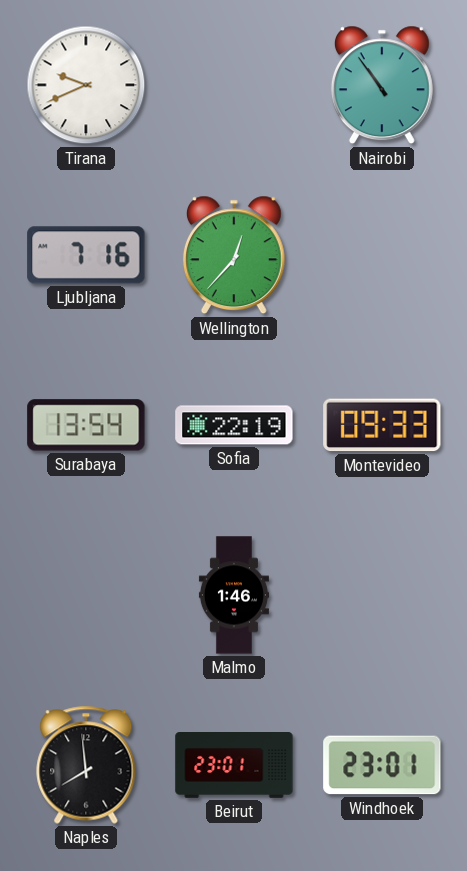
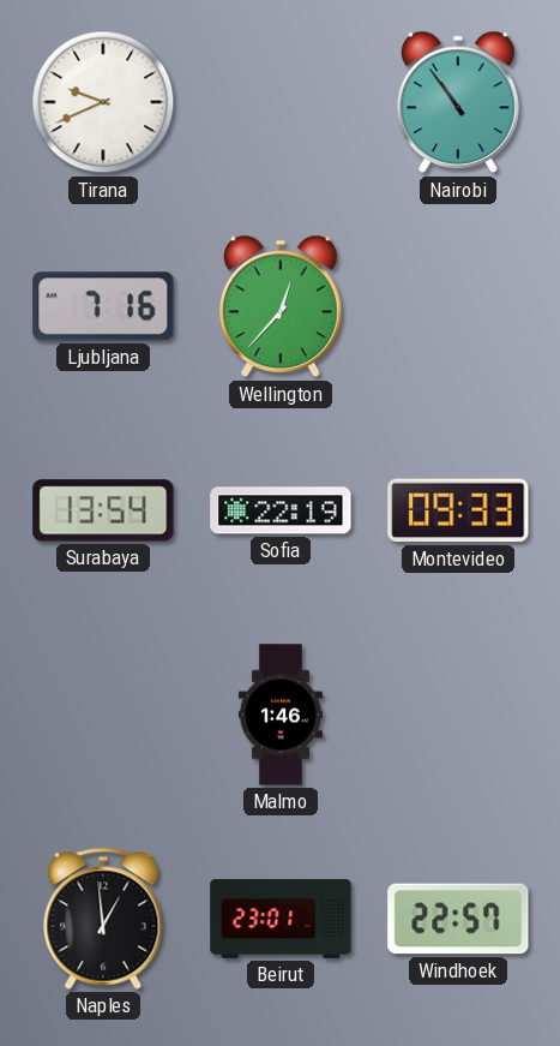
Naples: 7:59 -> 12:59
Windhoek: 23:01 -> 22:57
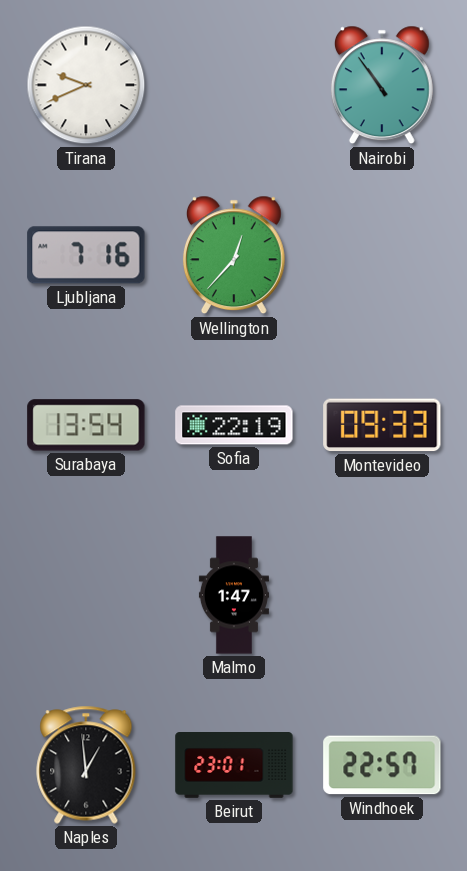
Malmo: 1:46 -> 1:47
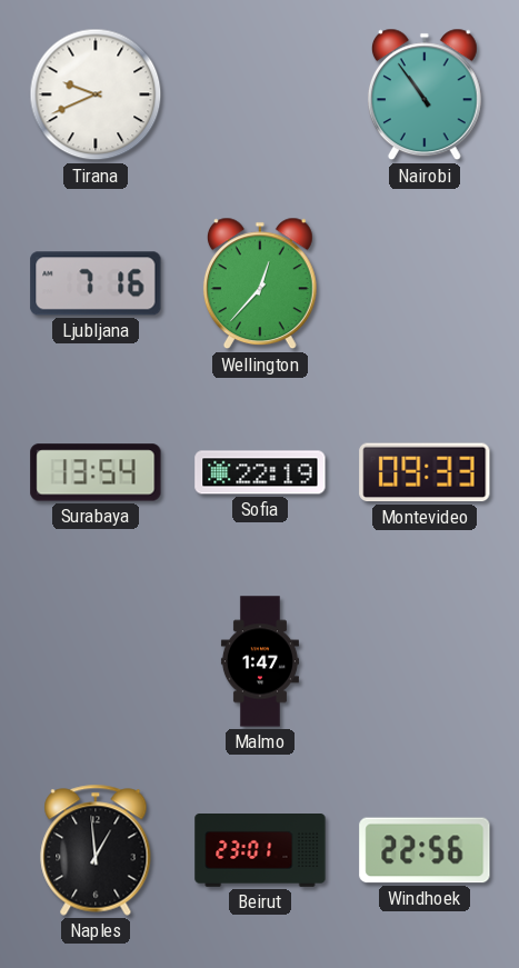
Windhoek: 22:57 -> 22:56
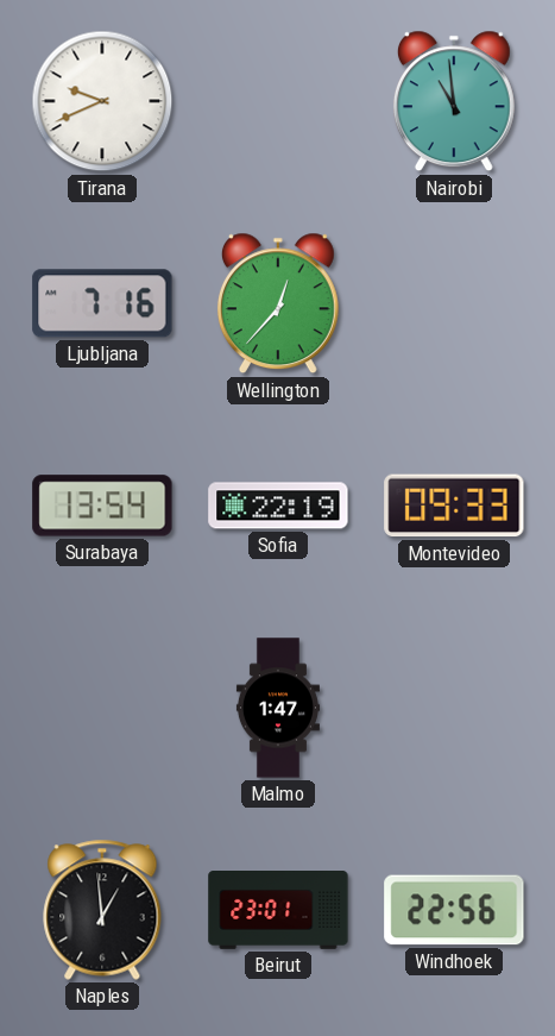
Nairobi: 10:54 -> 10:59
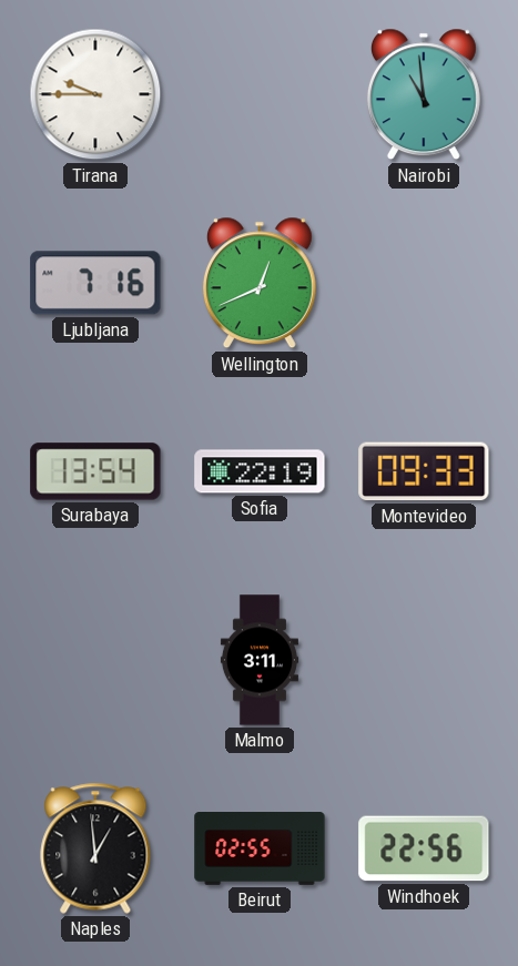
Tirana: 9:41 -> 9:45
Wellington: 12:37 -> 12:41
Malmo: 1:47 -> 3:11
Beirut: 23:01 -> 02:55
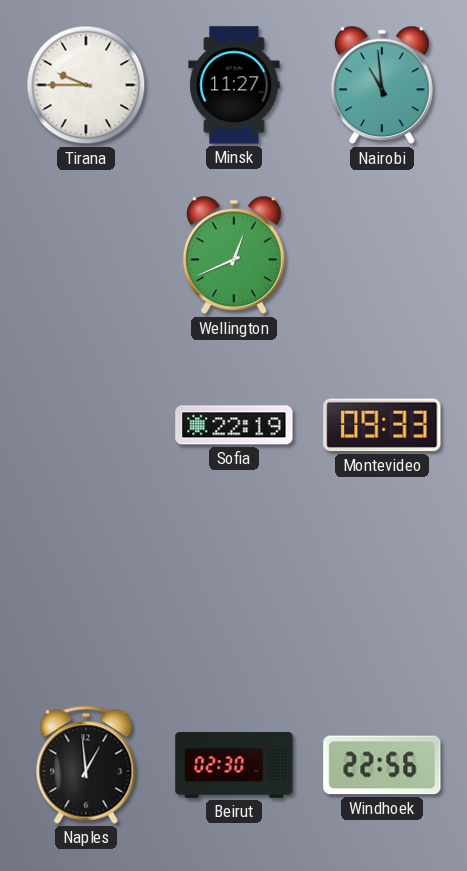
Minsk: none -> 11:27
Ljubljana: 7:16 -> none
Surabaya: 13:54 -> none
Malmo: 3:11 -> none
Beirut: 02:55 -> 02:30
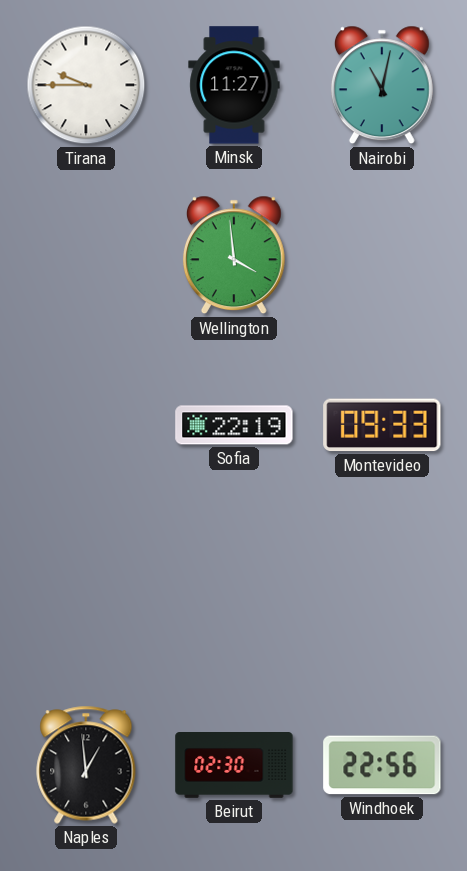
Nairobi: 10:59 -> 11:02
Wellington: 12:41 -> 3:59
